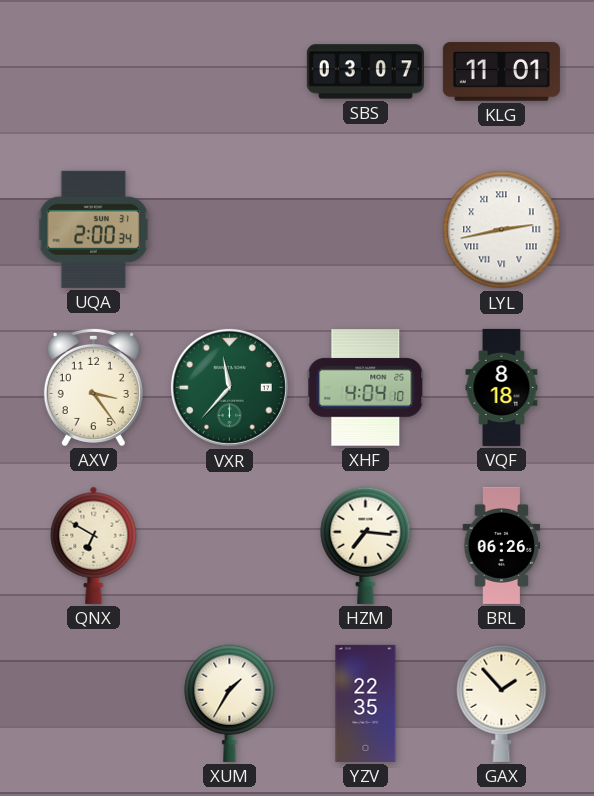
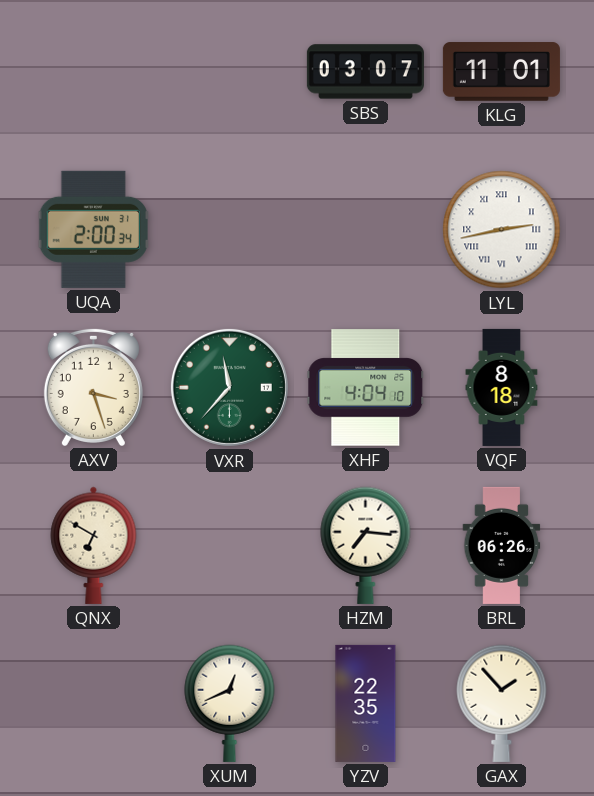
AXV: 3:24 -> 3:27
XUM: 1:35 -> 12:41
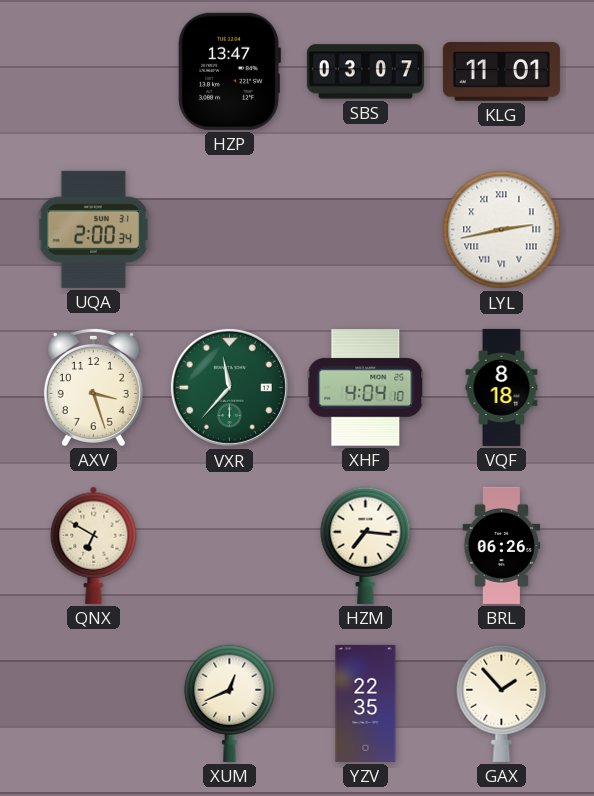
HZP: none -> 13:47
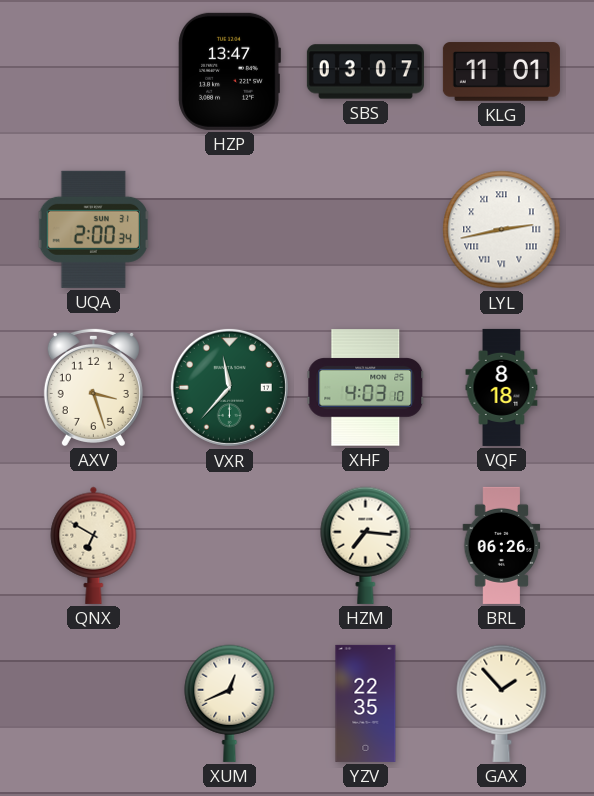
XHF: 4:04 -> 4:03
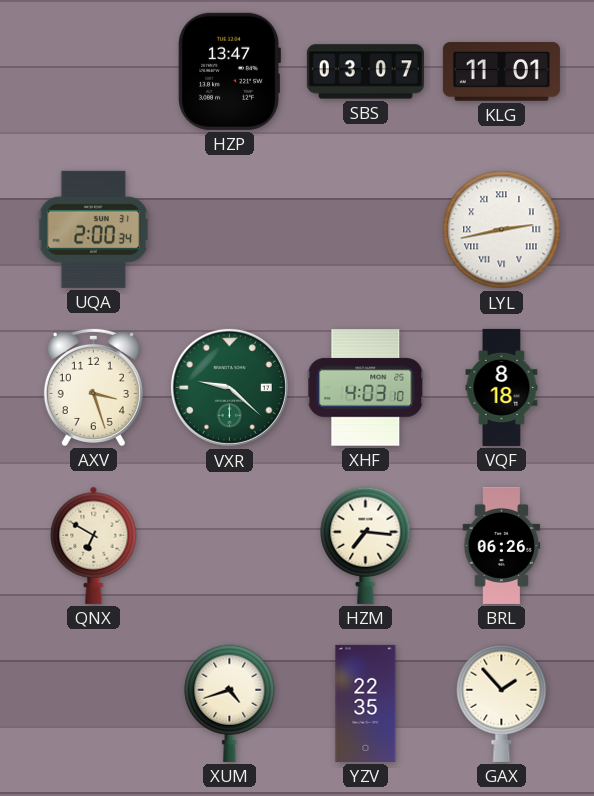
VXR: 11:37 -> 9:22
XUM: 12:41 -> 4:42
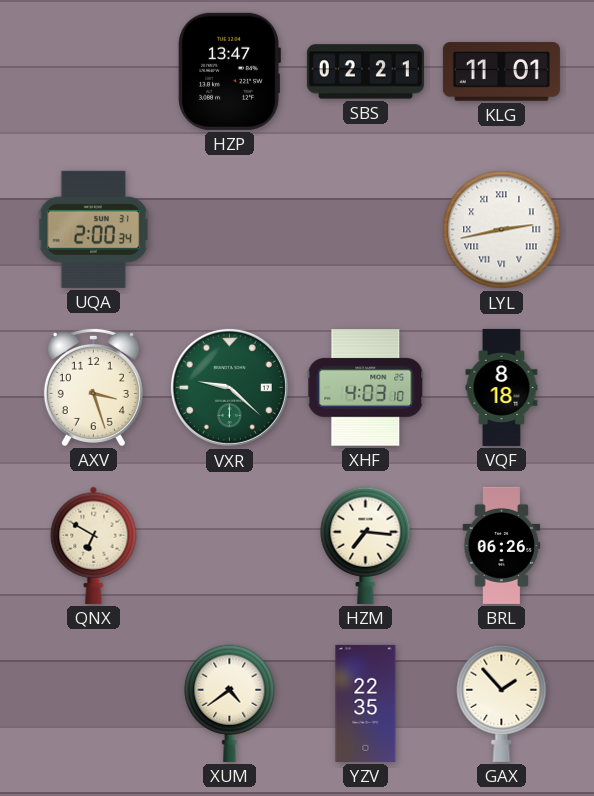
SBS: 03:07 -> 02:21
XUM: 4:42 -> 4:39
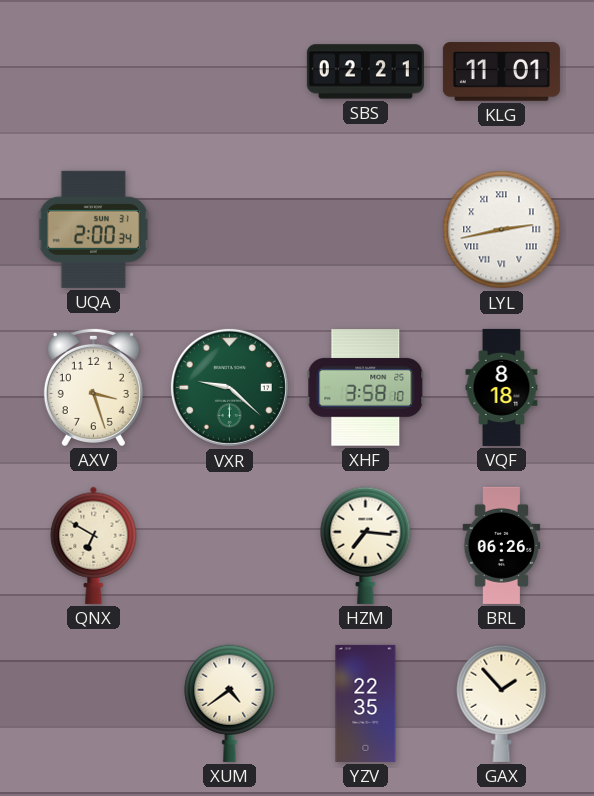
HZP: 13:47 -> none
XHF: 4:03 -> 3:58
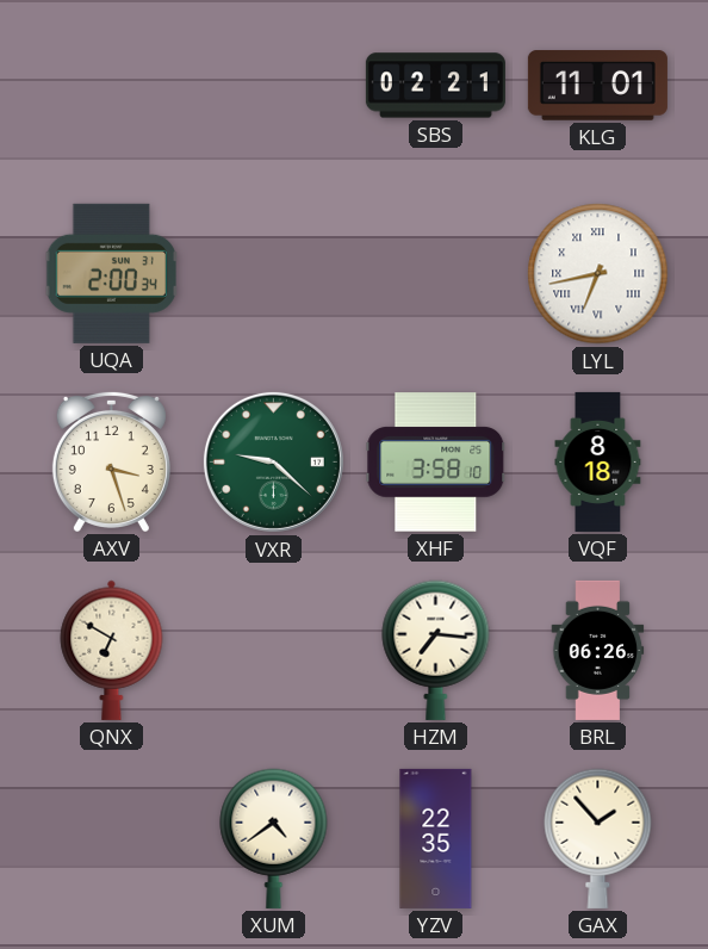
LYL: 2:43 -> 6:43
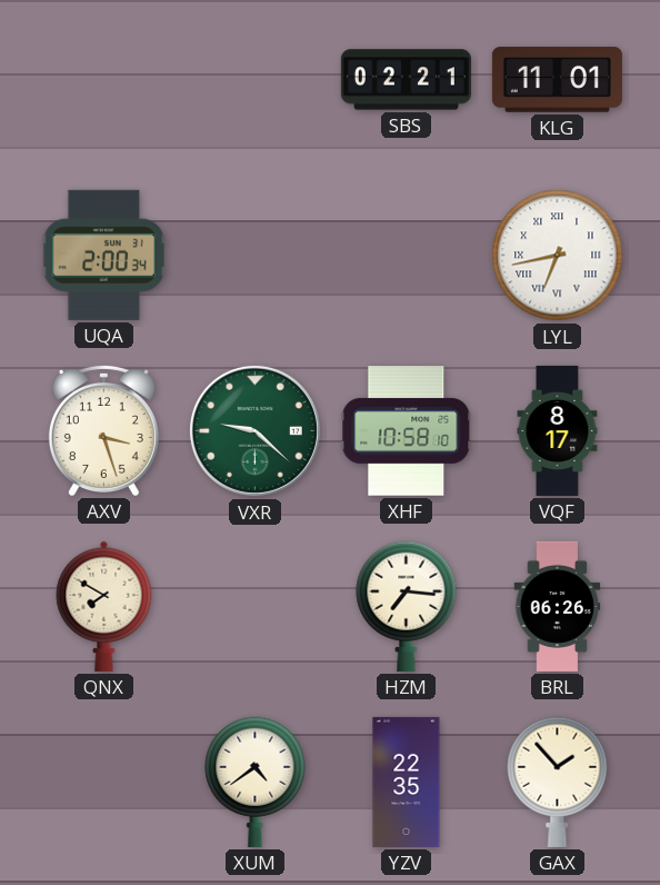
XHF: 3:58 -> 10:58
VQF: 8:18 -> 8:17
QNX: 6:50 -> 7:50
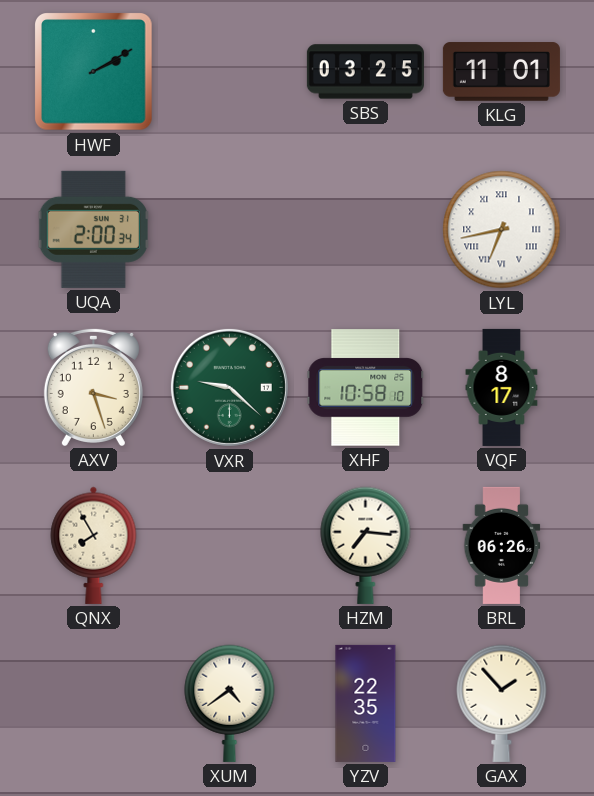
HWF: none -> 2:10
SBS: 02:21 -> 03:25
QNX: 7:50 -> 7:55
